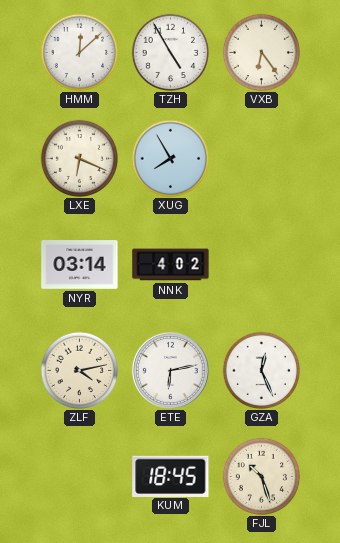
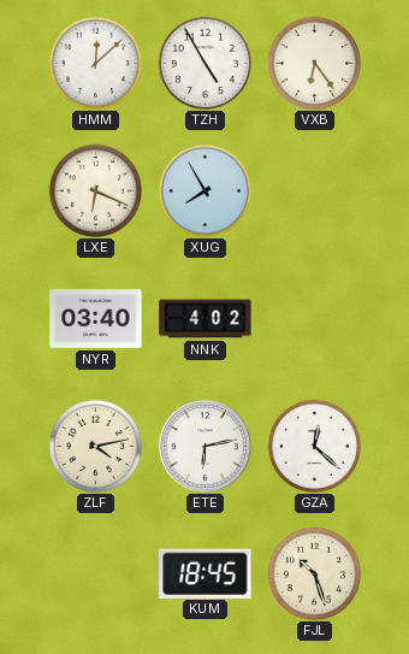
NYR: 03:14 -> 03:40
GZA: 12:26 -> 12:22
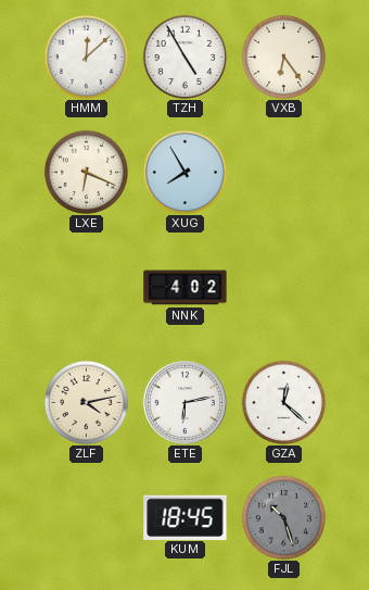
NYR: 03:40 -> none
FJL dial: cream -> grey
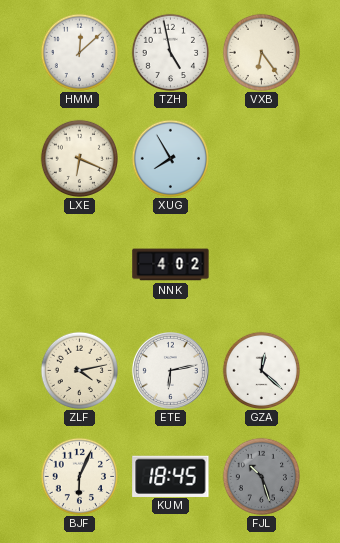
TZH: 4:55 -> 4:58
BJF: none -> 6:04
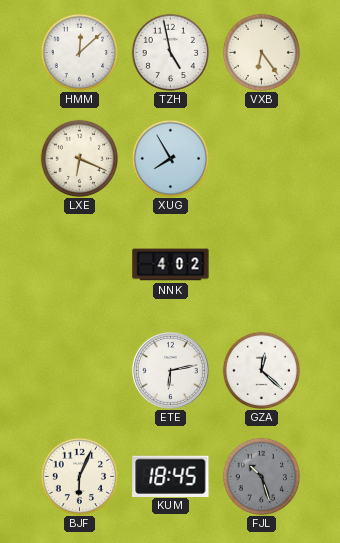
ZLF: 4:13 -> none
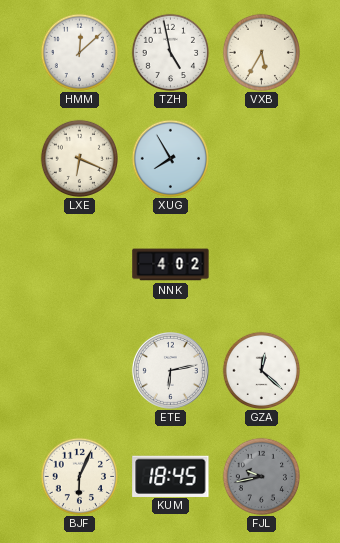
VXB: 6:24 -> 5:35
FJL: 10:27 -> 9:43
